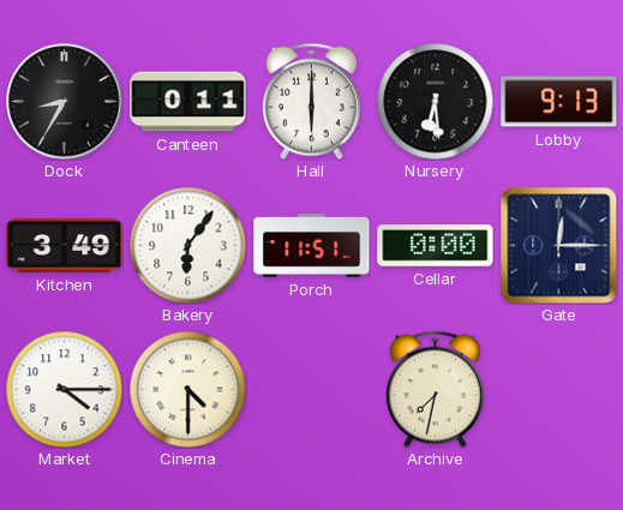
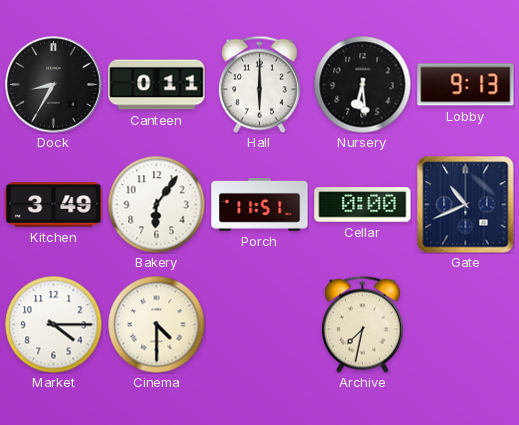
Gate: 12:15 -> 10:41
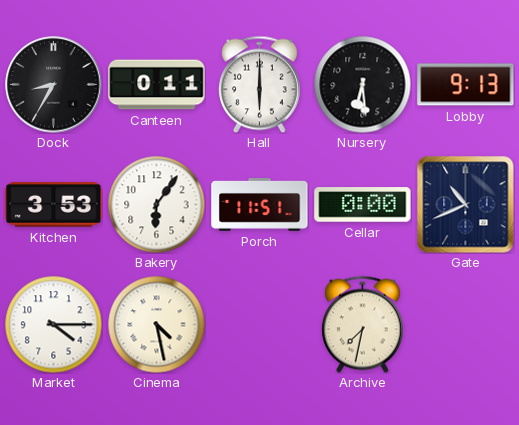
Kitchen: 3:49 -> 3:53
Cinema: 4:30 -> 4:28
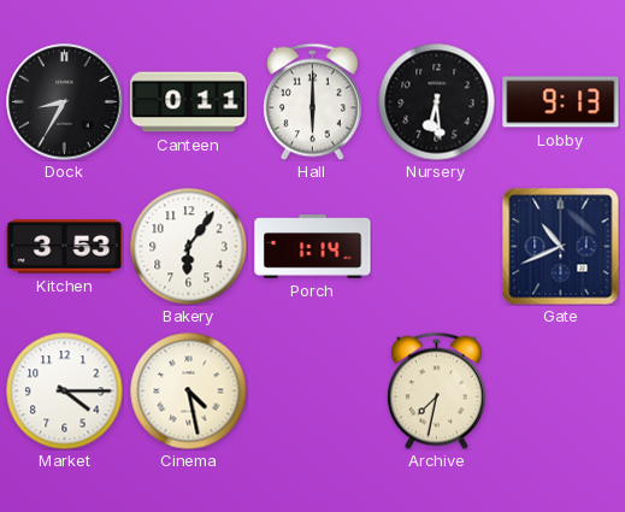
Porch: 11:51 -> 1:14
Cellar: 0:00 -> none
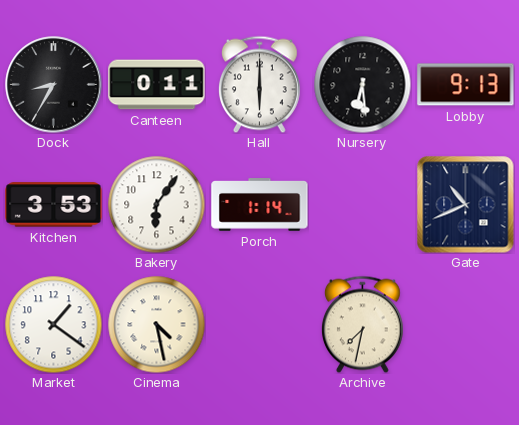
Market: 4:15 -> 1:21
